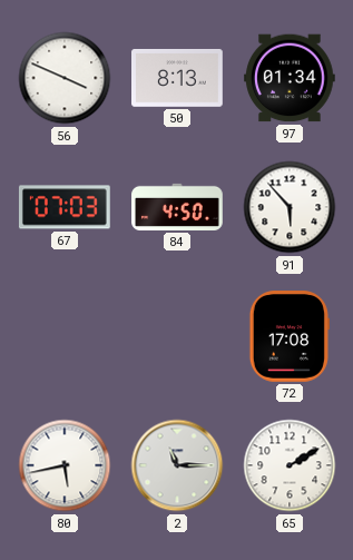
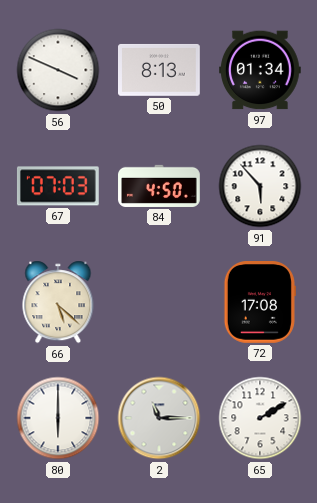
66: none -> 5:22
80: 5:43 -> 6:00
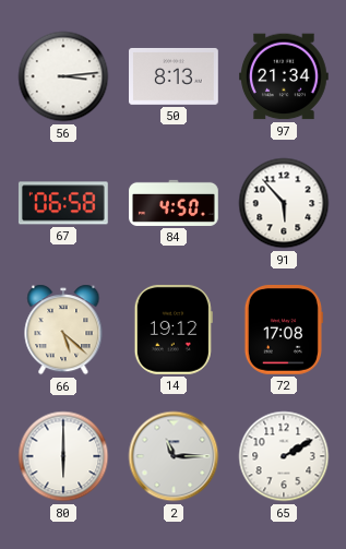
56: 3:49 -> 3:14
97: 01:34 -> 21:34
67: 07:03 -> 06:58
14: none -> 19:12
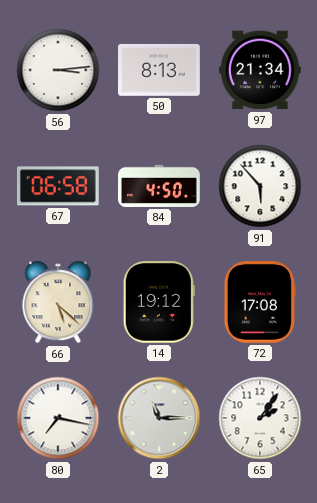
80: 6:00 -> 7:17
65: 2:10 -> 2:06
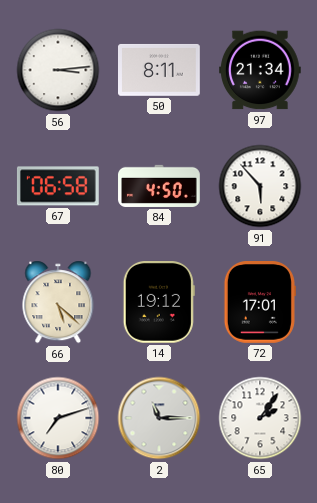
50: 8:13 -> 8:11
72: 17:08 -> 17:01
80: 7:17 -> 7:12
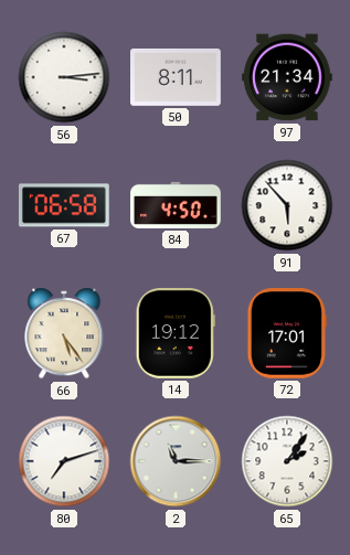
66: 5:22 -> 5:24
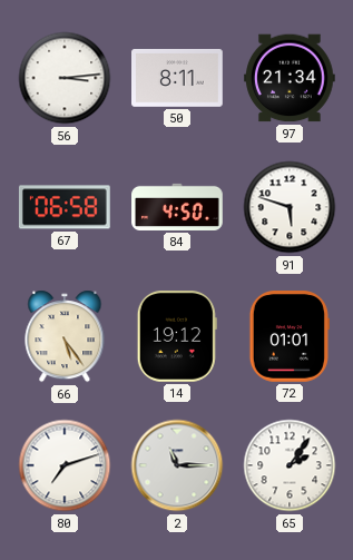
91: 5:53 -> 5:48
72: 17:01 -> 01:01
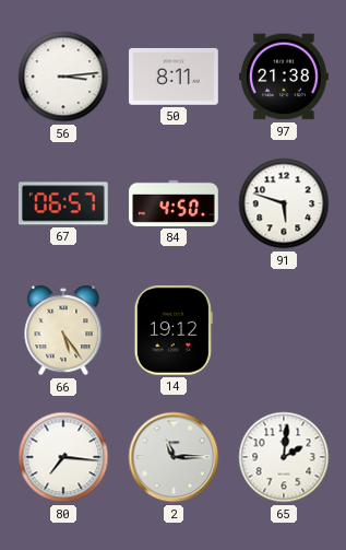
97: 21:34 -> 21:38
67: 06:58 -> 06:57
72: 01:01 -> none
80: 7:12 -> 7:16
65: 2:06 -> 2:01
